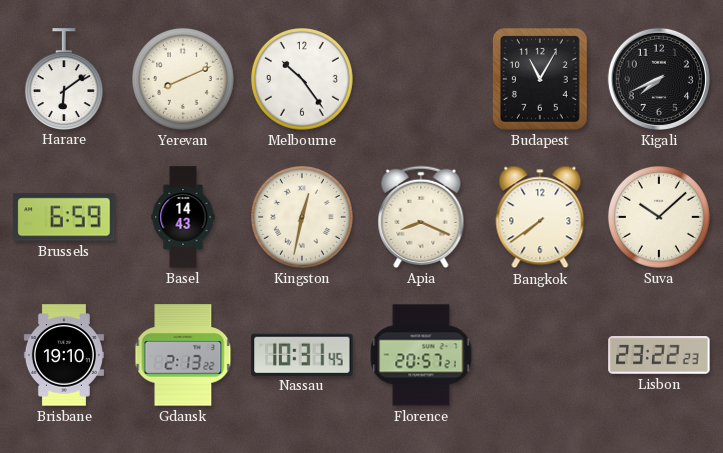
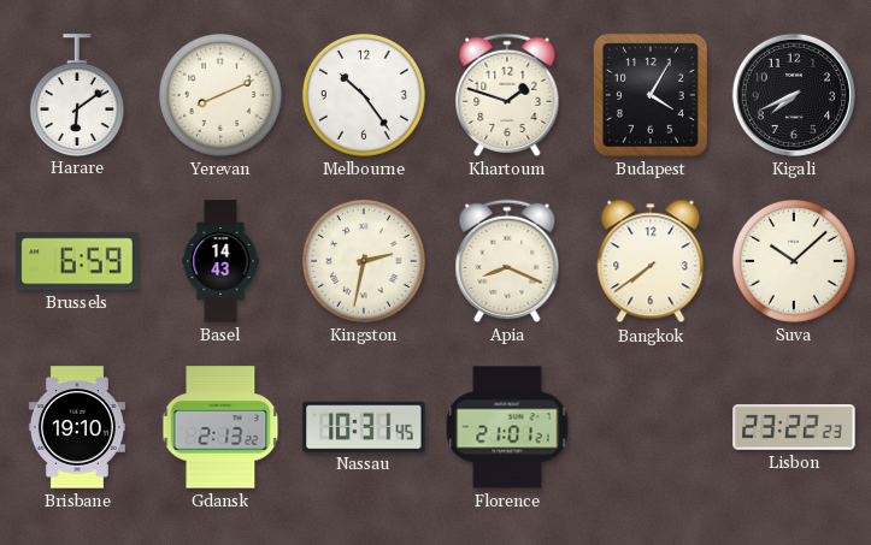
Khartoum: none -> 1:48
Budapest: 11:05 -> 4:05
Kingston: 12:32 -> 2:32
Florence: 20:57 -> 21:01
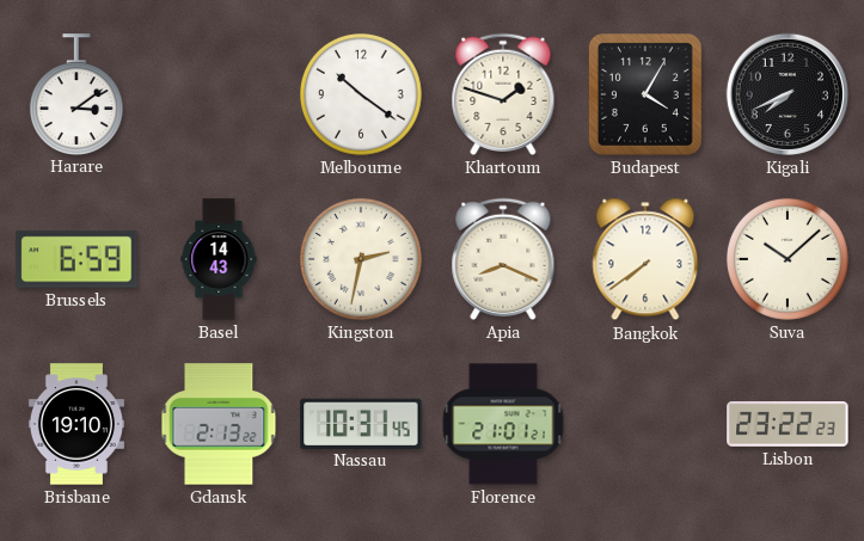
Harare: 6:09 -> 3:09
Yerevan: 8:11 -> none
Melbourne: 10:24 -> 10:21
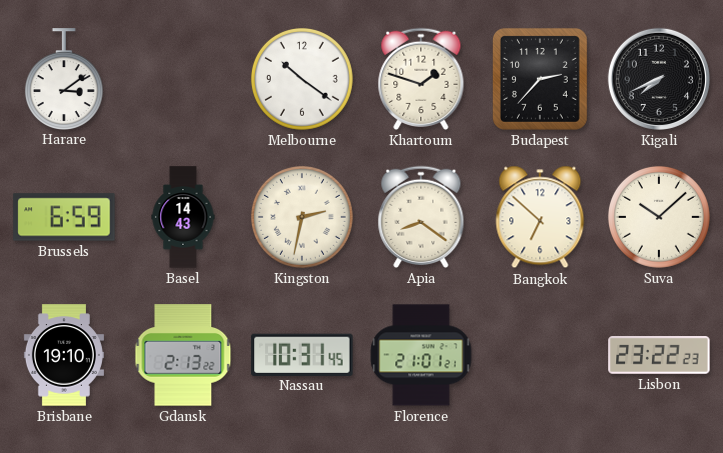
Budapest: 4:05 -> 2:37
Apia: 8:19 -> 8:21
Bangkok: 7:39 -> 6:52
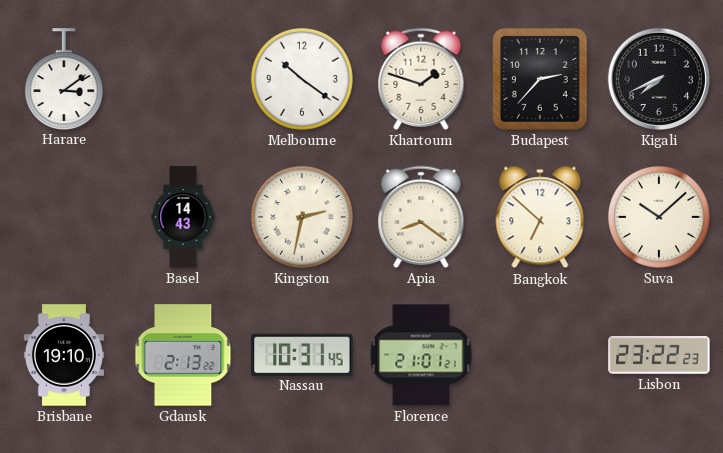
Brussels: 6:59 -> none
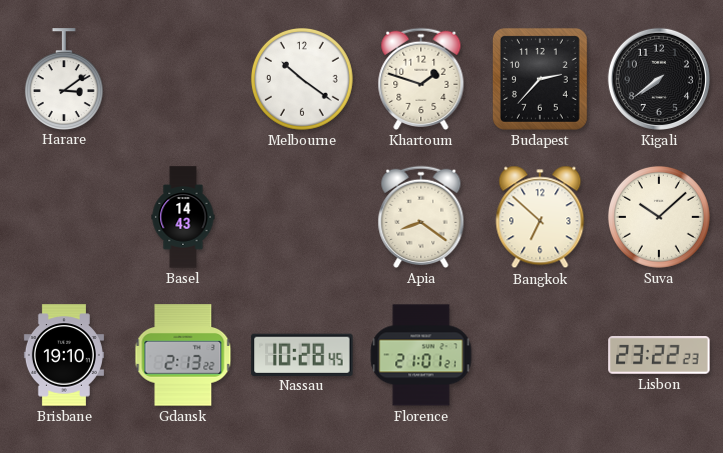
Kigali: 7:41 -> 7:39
Kingston: 2:32 -> none
Nassau: 10:31 -> 10:28
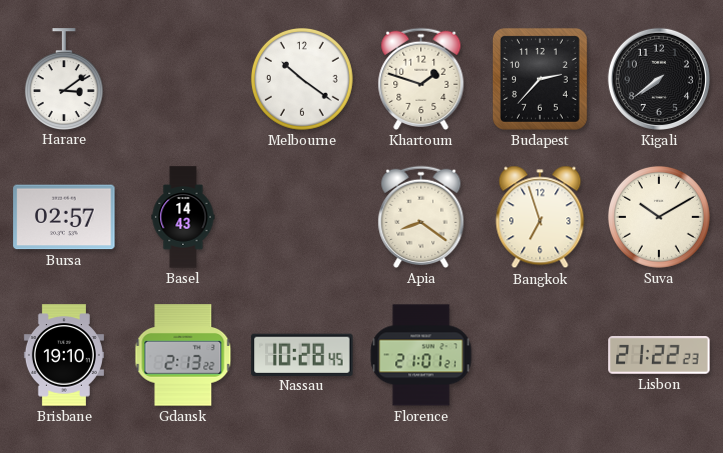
Bursa: none -> 02:57
Bangkok: 6:52 -> 6:57
Suva: 10:08 -> 10:10
Lisbon: 23:22 -> 21:22
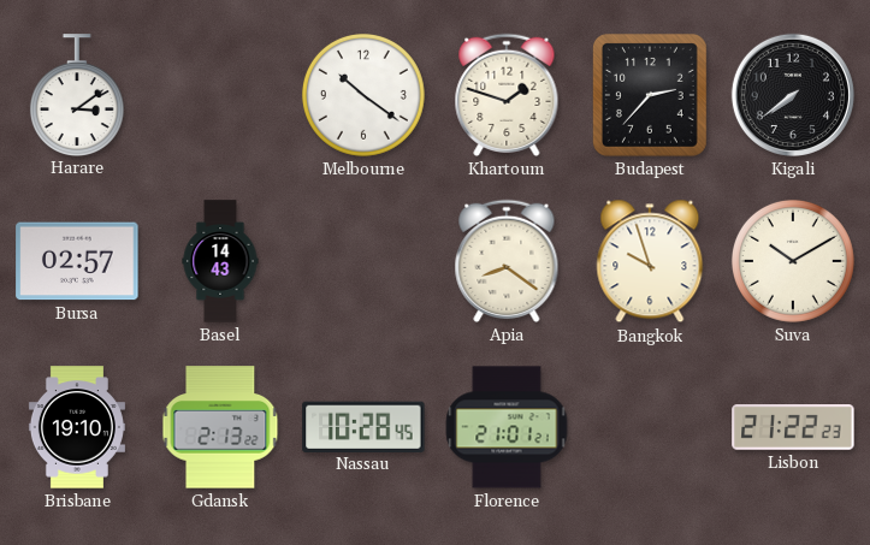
Bangkok: 6:57 -> 9:57
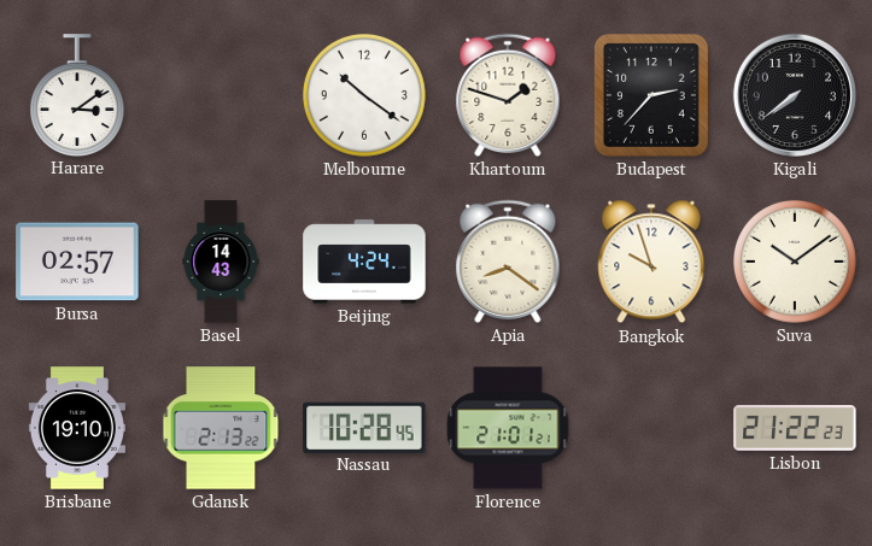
Beijing: none -> 4:24
Suva: 10:10 -> 10:09
